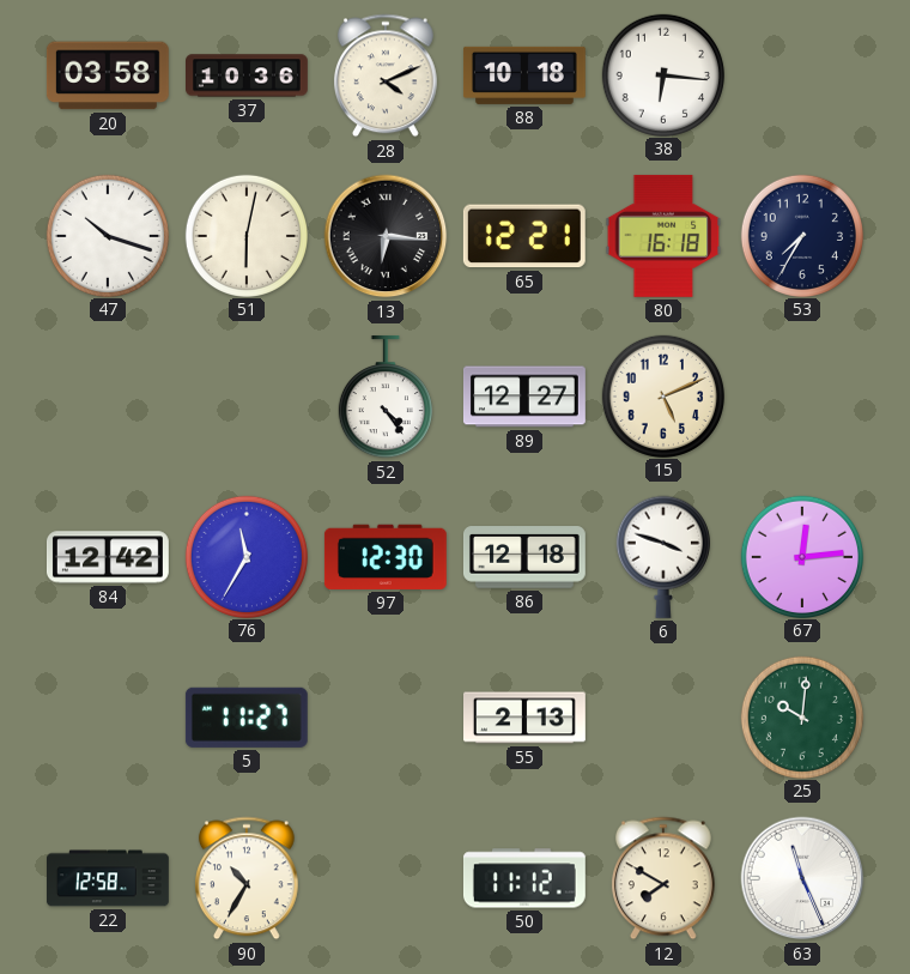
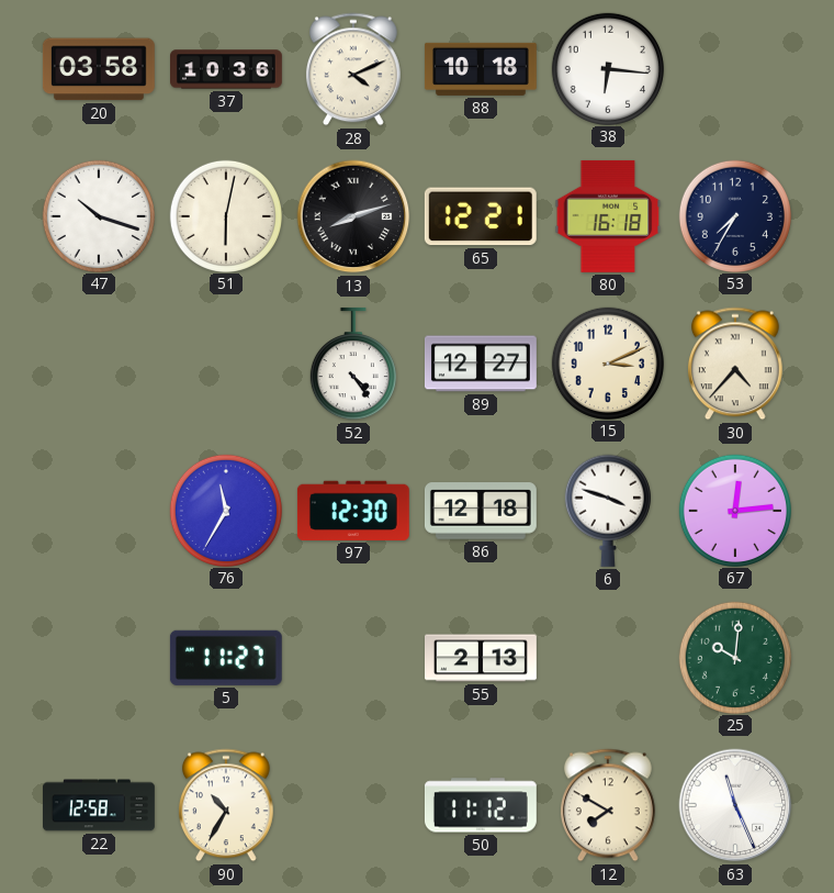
13: 6:16 -> 8:12
15: 5:11 -> 3:11
30: none -> 4:37
84: 12:42 -> none
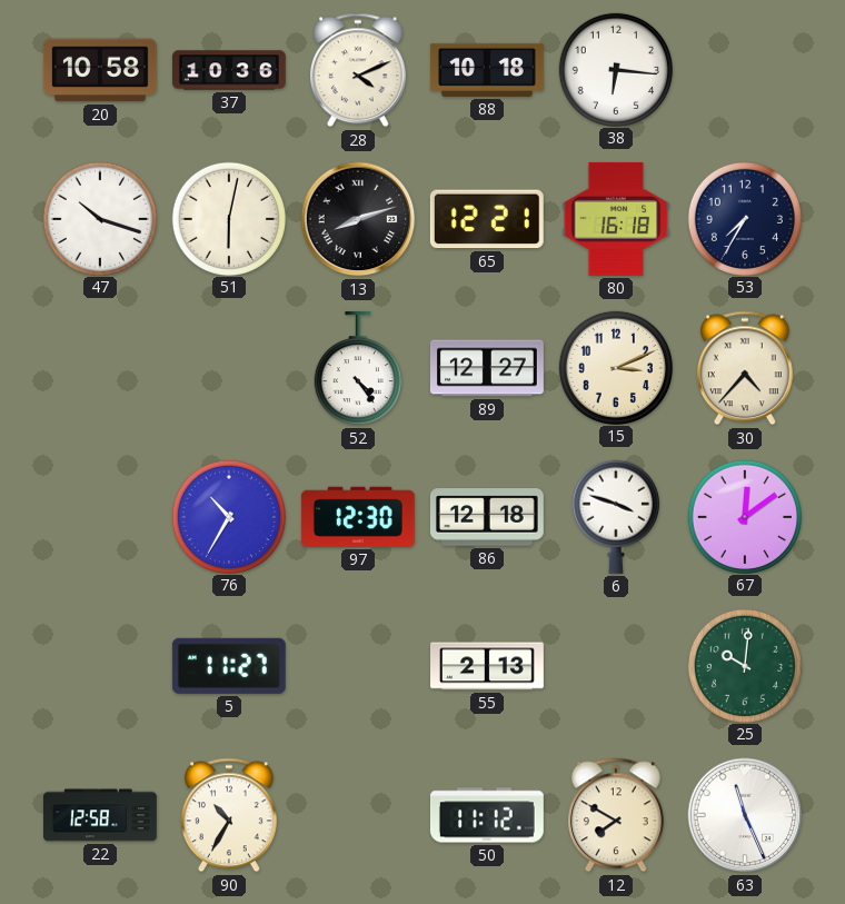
20: 03:58 -> 10:58
76: 11:35 -> 10:35
67: 12:14 -> 12:09
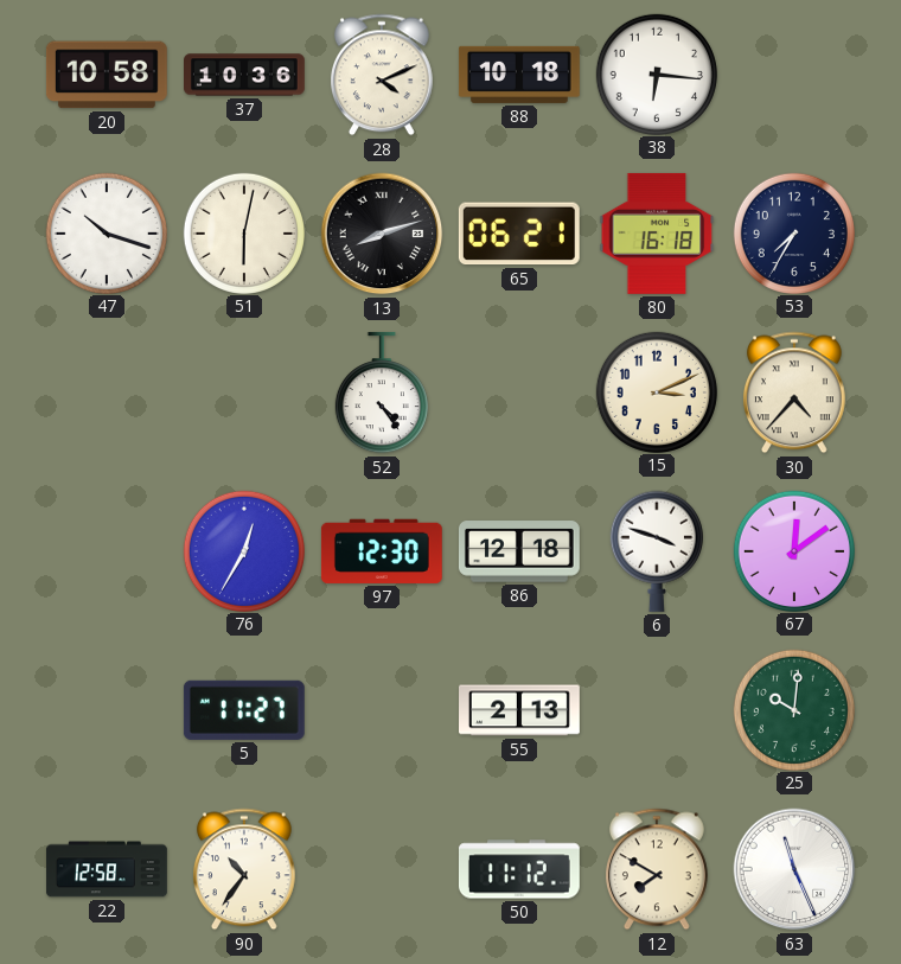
65: 12:21 -> 06:21
89: 12:27 -> none
76: 10:35 -> 12:35
90: 10:35 -> 10:36
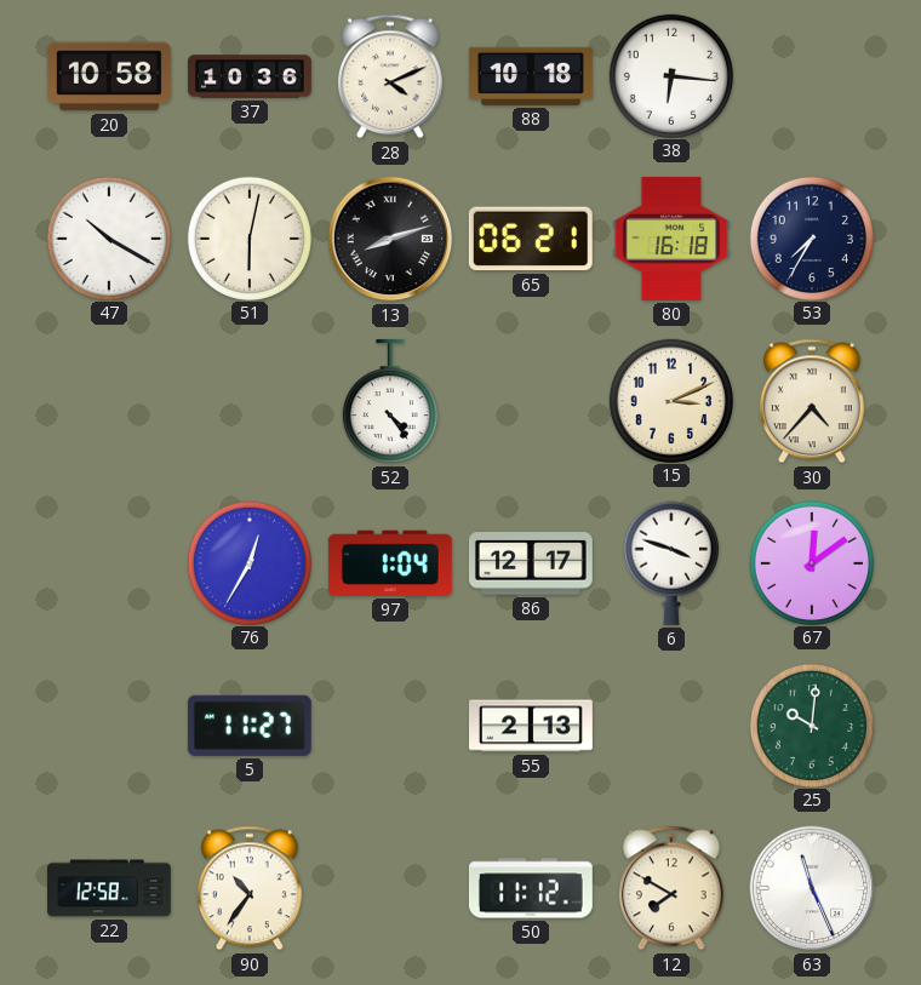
47: 10:18 -> 10:20
97: 12:30 -> 1:04
86: 12:18 -> 12:17
